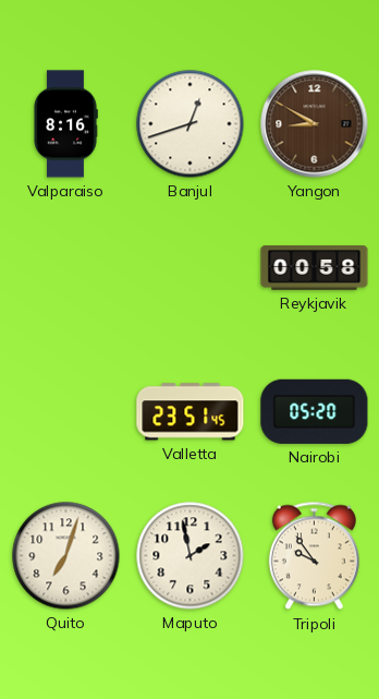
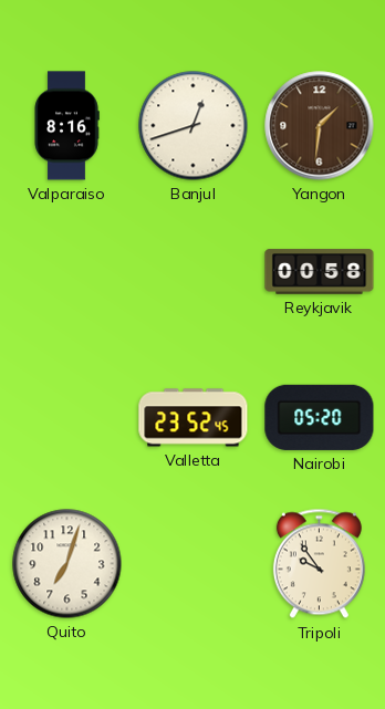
Yangon: 8:50 -> 1:31
Valletta: 23:51 -> 23:52
Maputo: 1:58 -> none
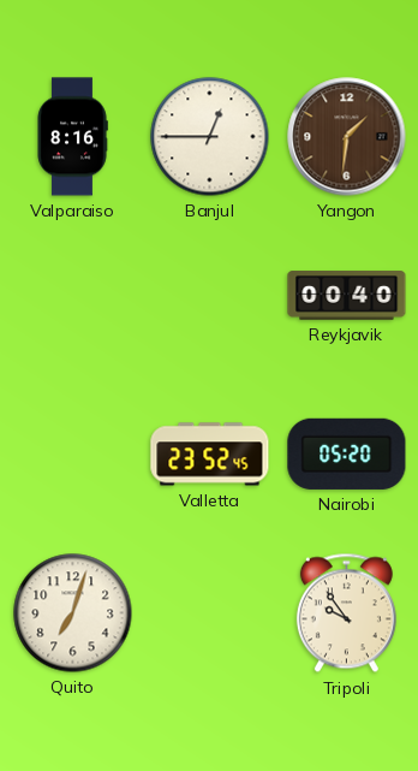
Banjul: 12:42 -> 12:45
Reykjavik: 00:58 -> 00:40
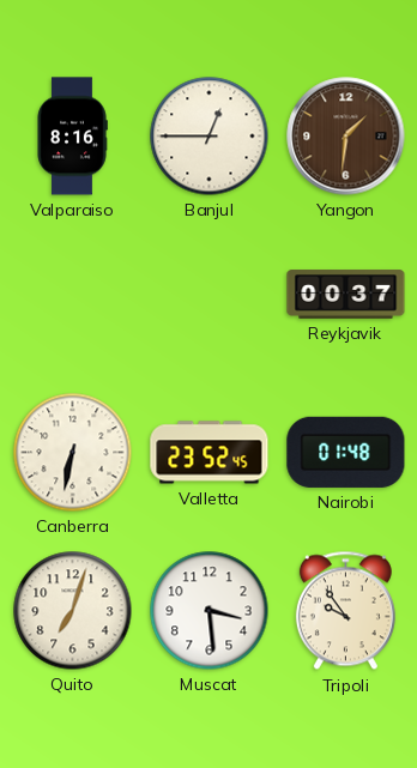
Reykjavik: 00:40 -> 00:37
Canberra: none -> 6:32
Nairobi: 05:20 -> 01:48
Muscat: none -> 3:29
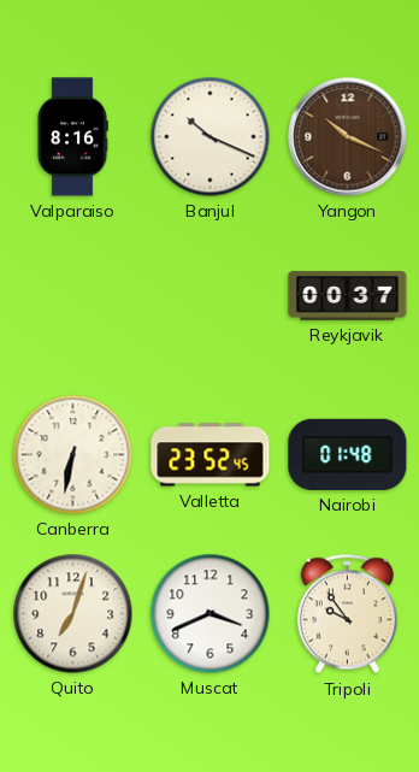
Banjul: 12:45 -> 10:19
Yangon: 1:31 -> 10:19
Muscat: 3:29 -> 3:41
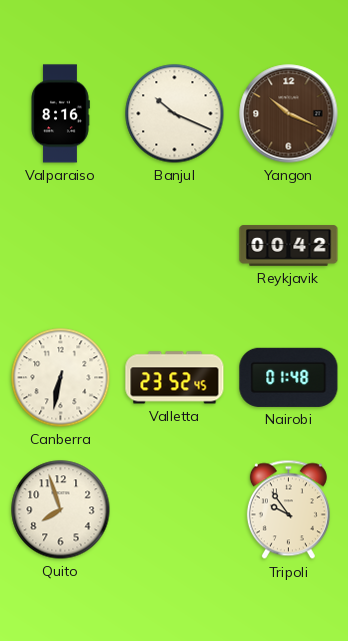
Reykjavik: 00:37 -> 00:42
Quito: 7:03 -> 7:57
Muscat: 3:41 -> none
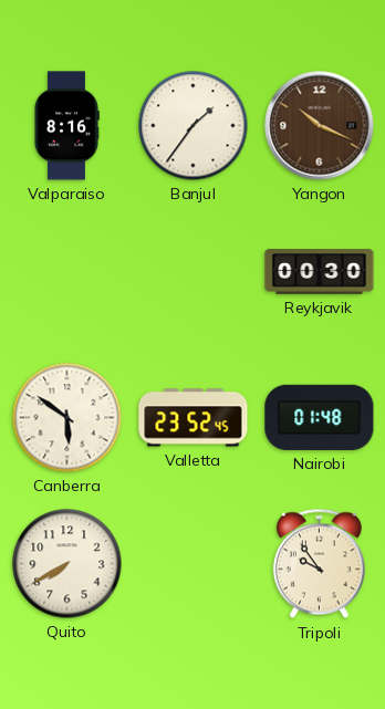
Banjul: 10:19 -> 1:36
Reykjavik: 00:42 -> 00:30
Canberra: 6:32 -> 5:51
Quito: 7:57 -> 7:40
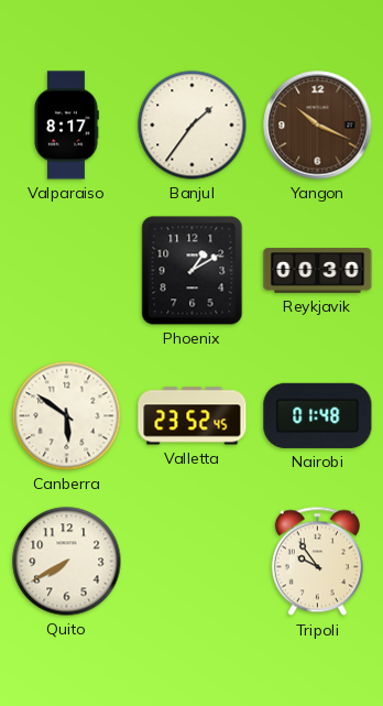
Valparaiso: 8:16 -> 8:17
Phoenix: none -> 1:10
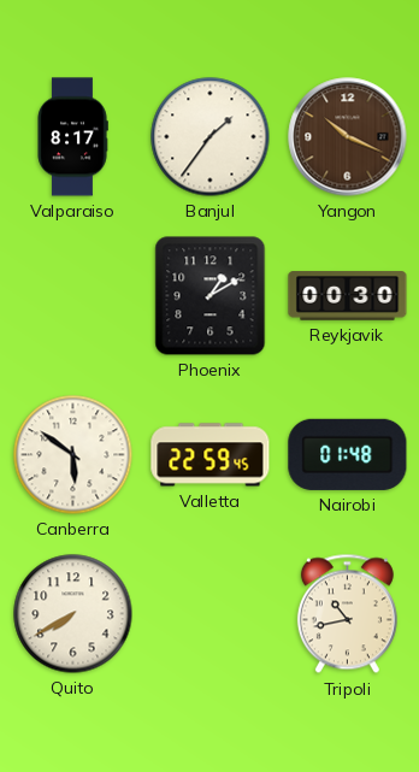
Valletta: 23:52 -> 22:59
Tripoli: 9:54 -> 10:43
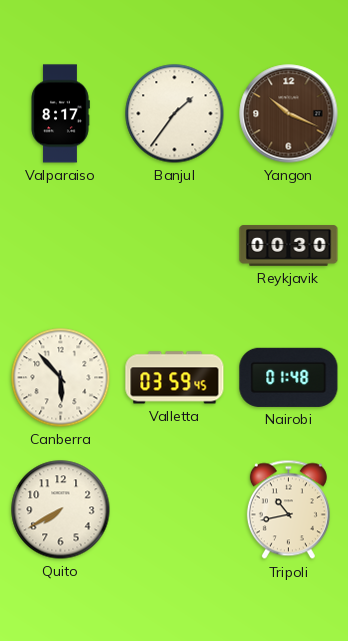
Phoenix: 1:10 -> none
Canberra: 5:51 -> 5:53
Valletta: 22:59 -> 03:59
